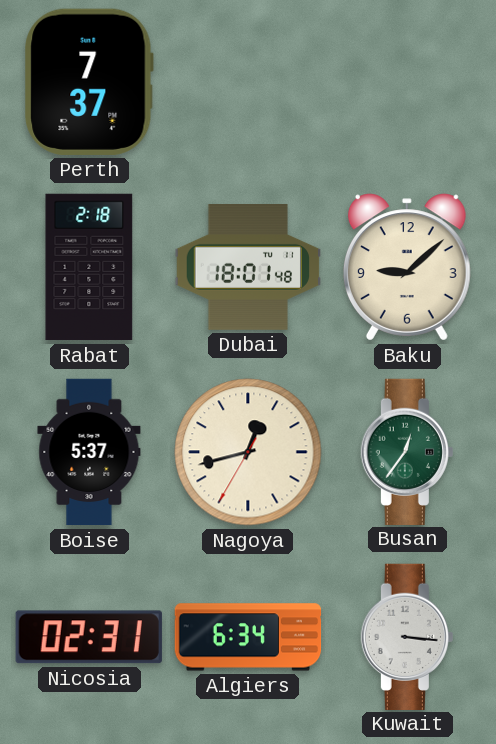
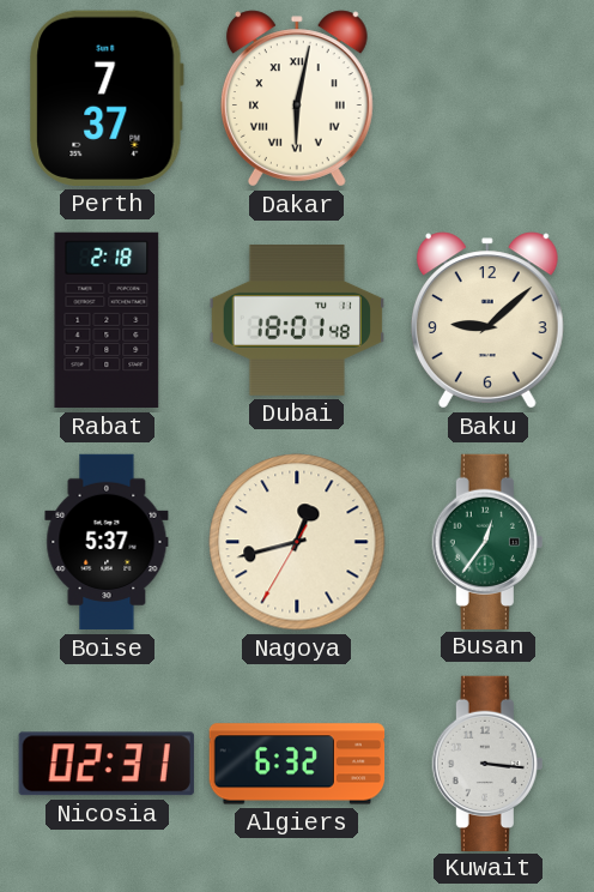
Dakar: none -> 6:02
Algiers: 6:34 -> 6:32
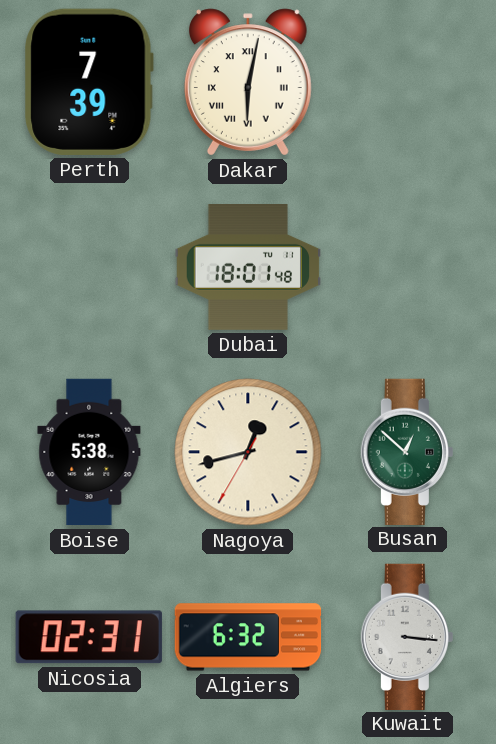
Perth: 7:37 -> 7:39
Rabat: 2:18 -> none
Baku: 9:08 -> none
Boise: 5:37 -> 5:38
Busan: 12:36 -> 12:52
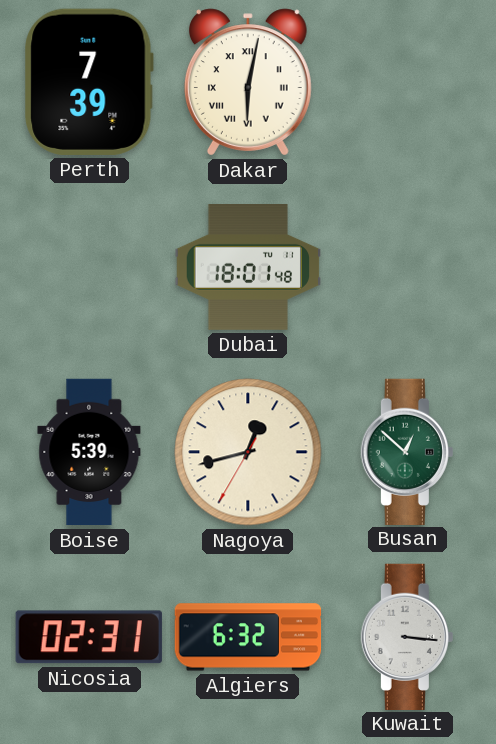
Boise: 5:38 -> 5:39
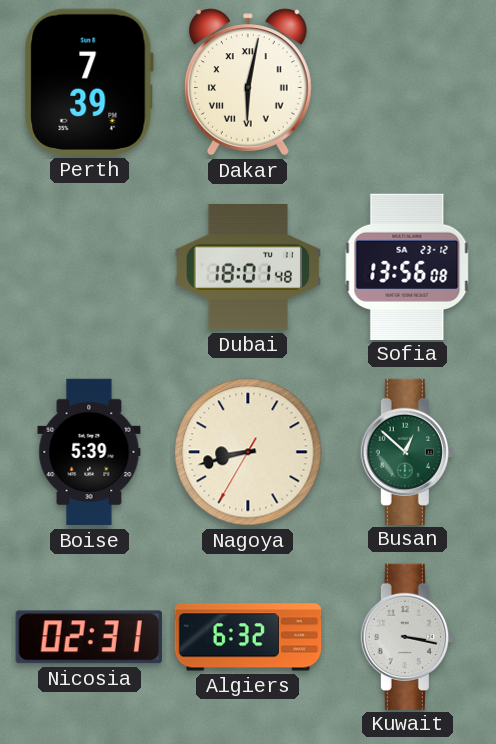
Sofia: none -> 13:56
Nagoya: 12:42 -> 8:42
Kuwait: 3:16 -> 3:17
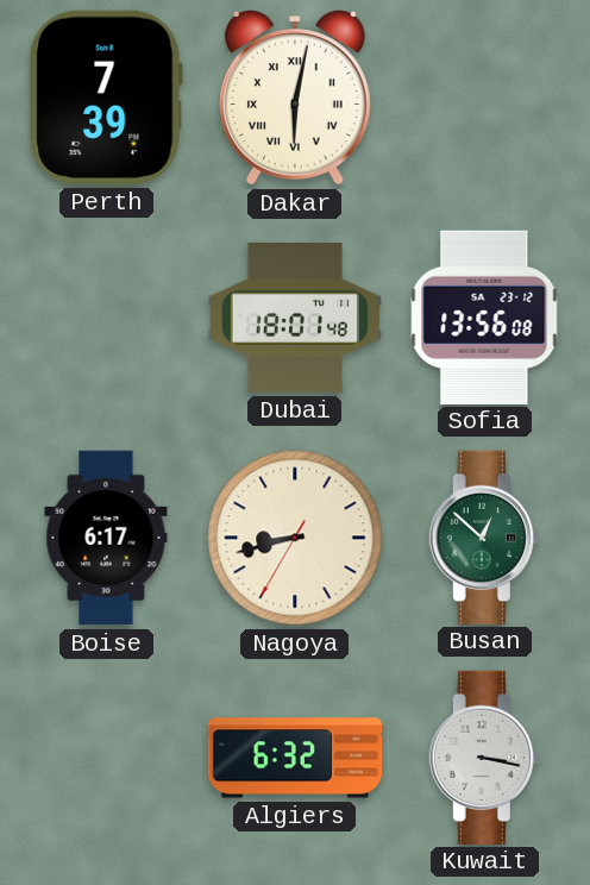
Boise: 5:39 -> 6:17
Nicosia: 02:31 -> none
